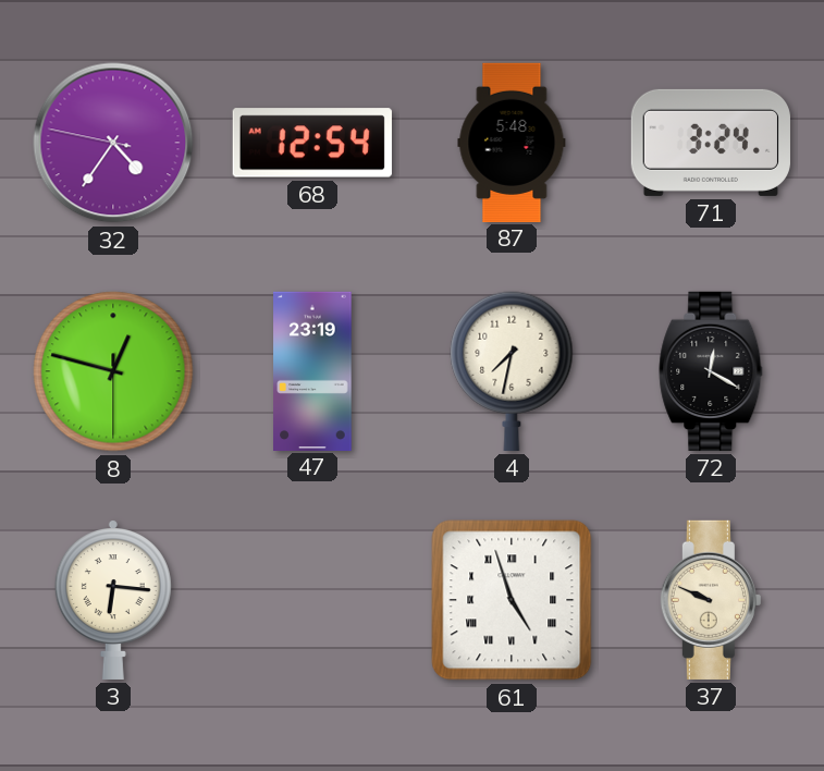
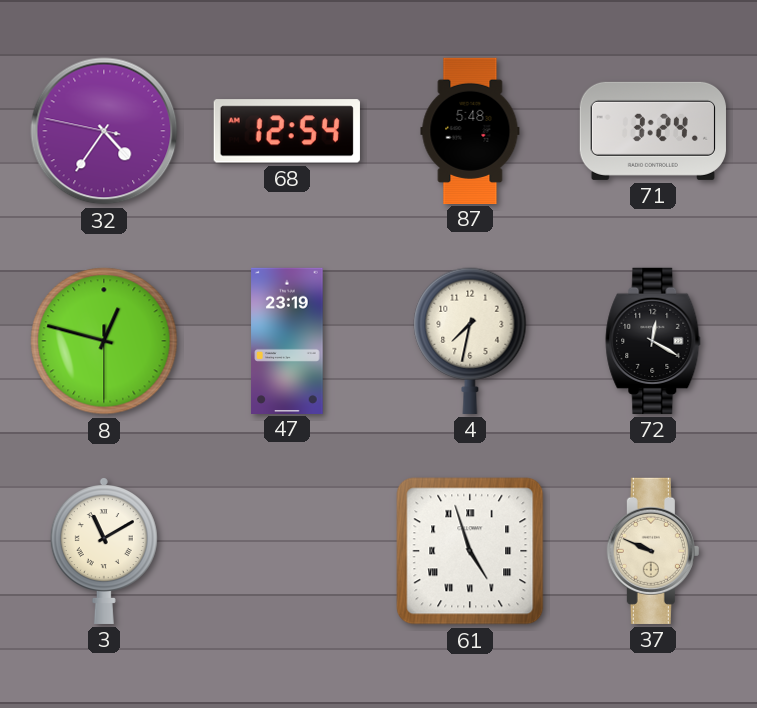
3: 6:16 -> 11:10
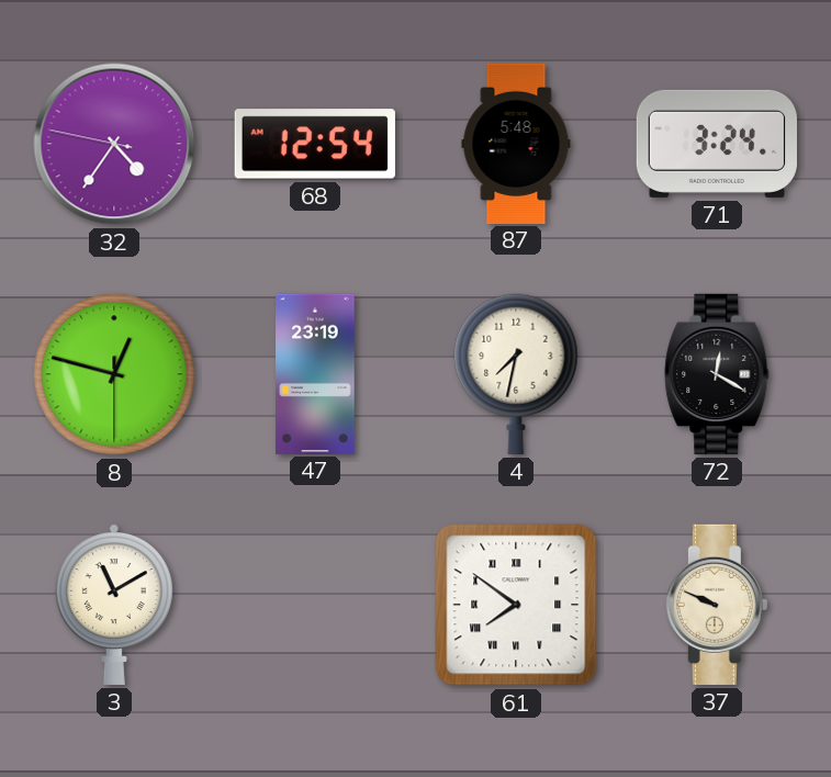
61: 4:57 -> 7:51
